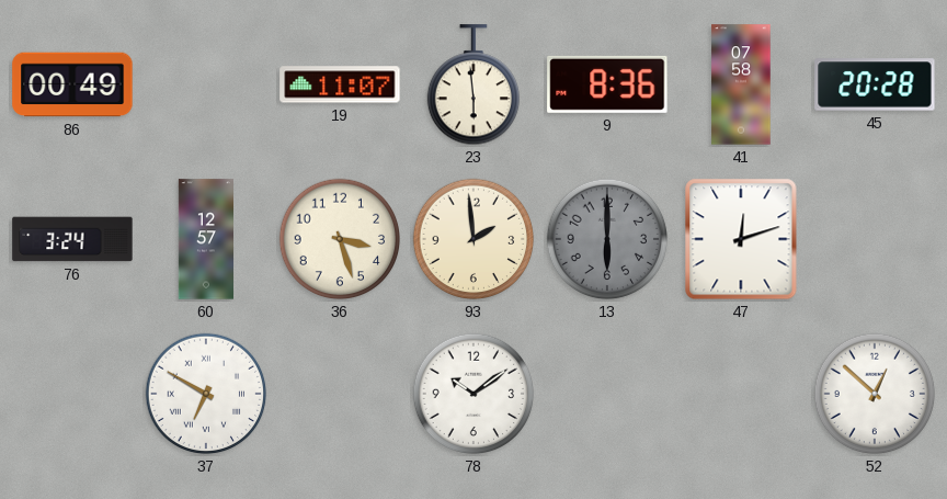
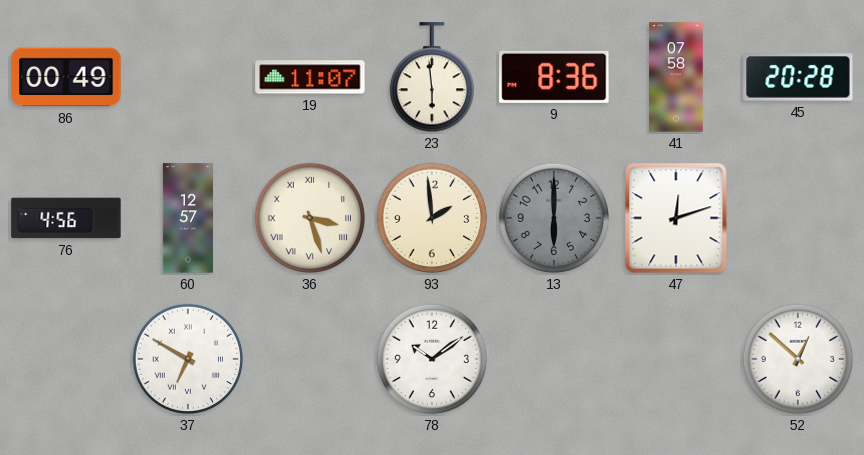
76: 3:24 -> 4:56
36 numerals: Arabic -> Roman
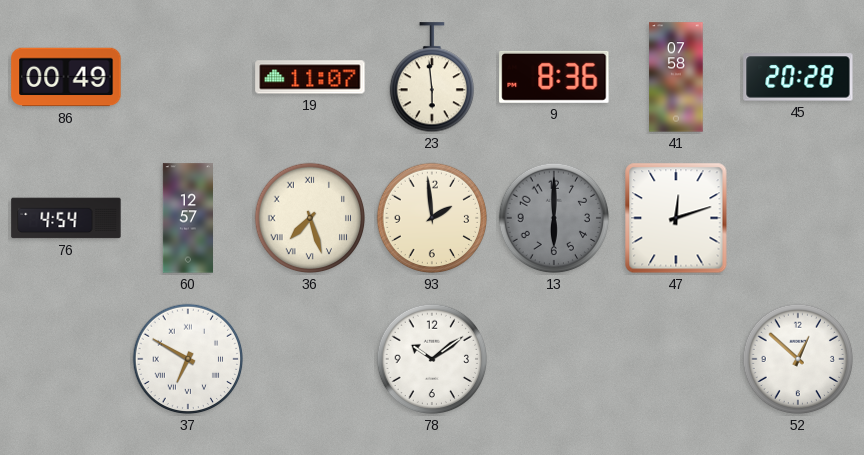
76: 4:56 -> 4:54
36: 3:27 -> 7:27
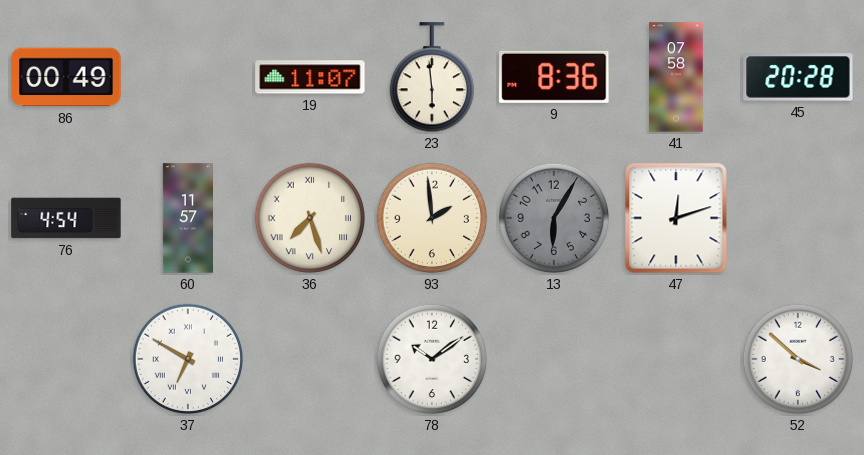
60: 12:57 -> 11:57
13: 6:00 -> 6:05
52: 12:52 -> 3:52
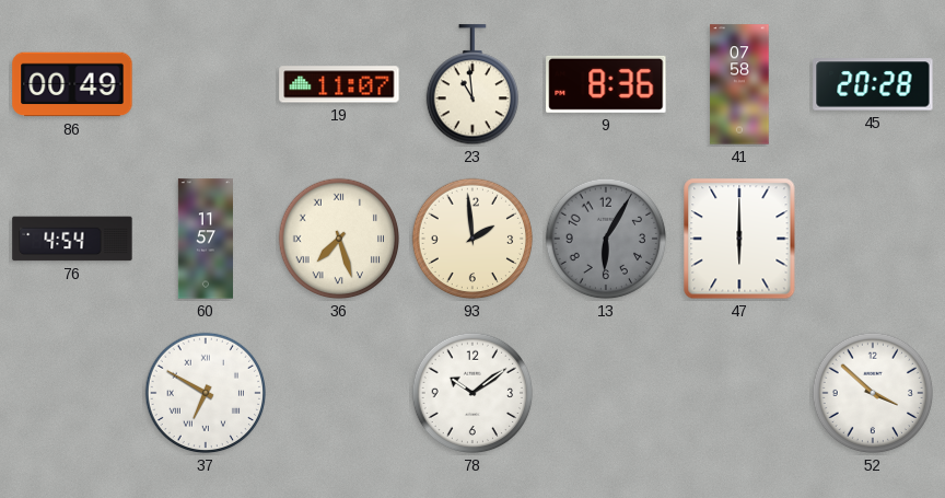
23: 5:59 -> 10:59
47: 12:12 -> 6:00
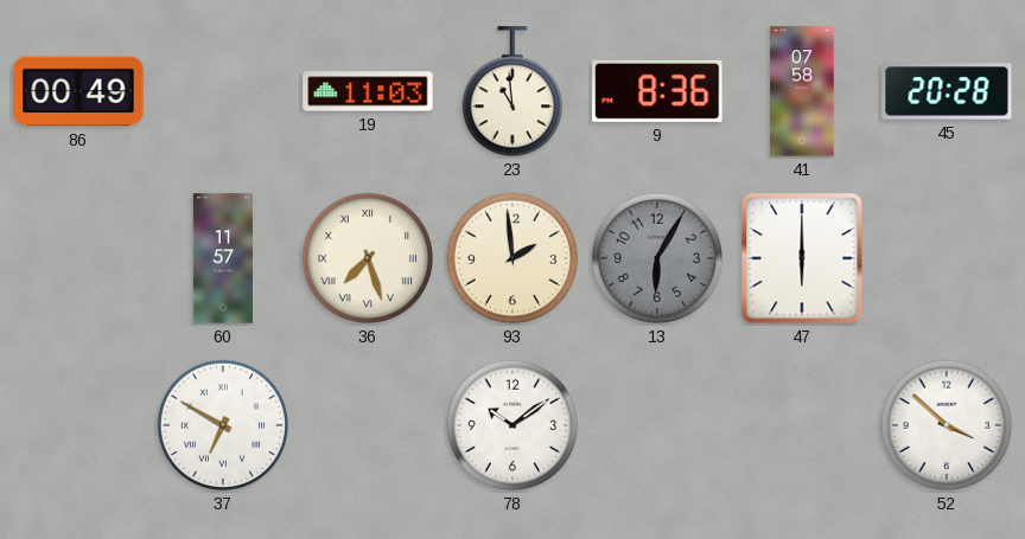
19: 11:07 -> 11:03
76: 4:54 -> none
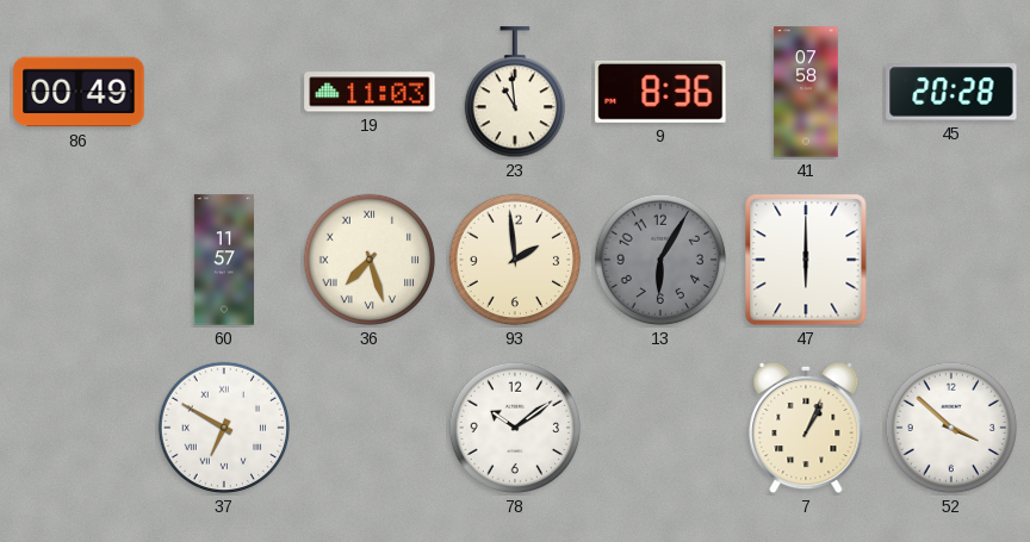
7: none -> 1:04
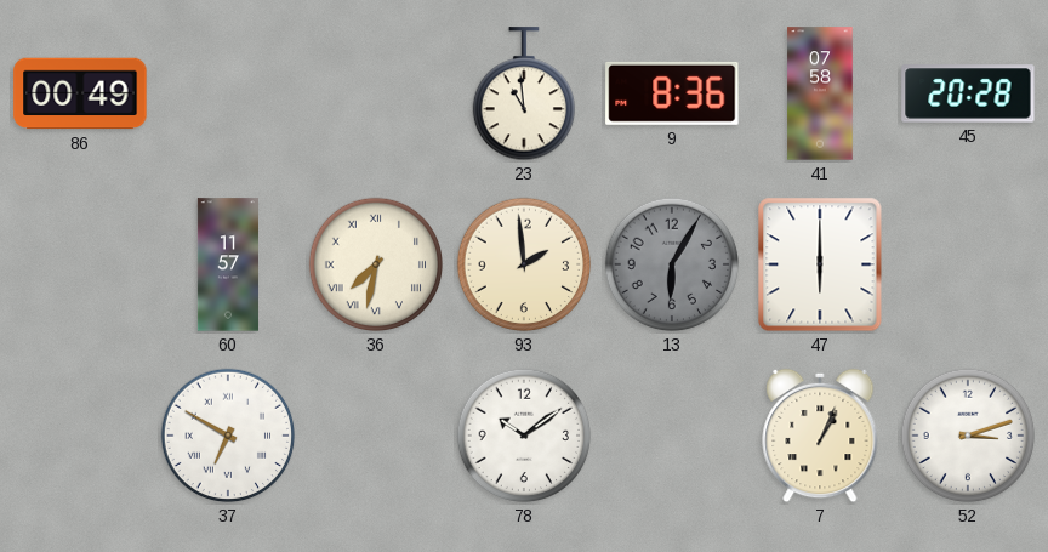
19: 11:03 -> none
36: 7:27 -> 7:32
52: 3:52 -> 3:12
